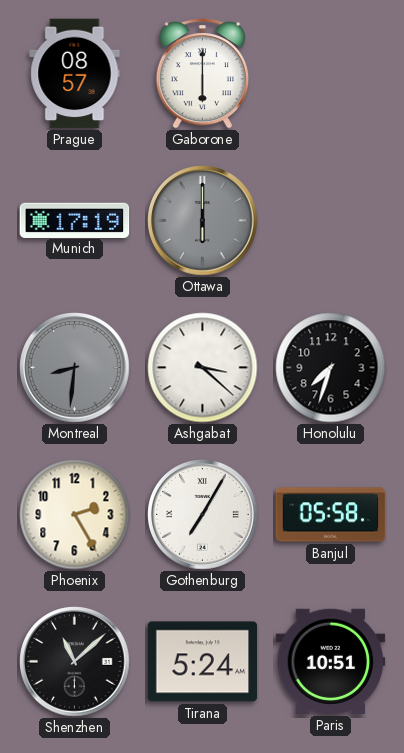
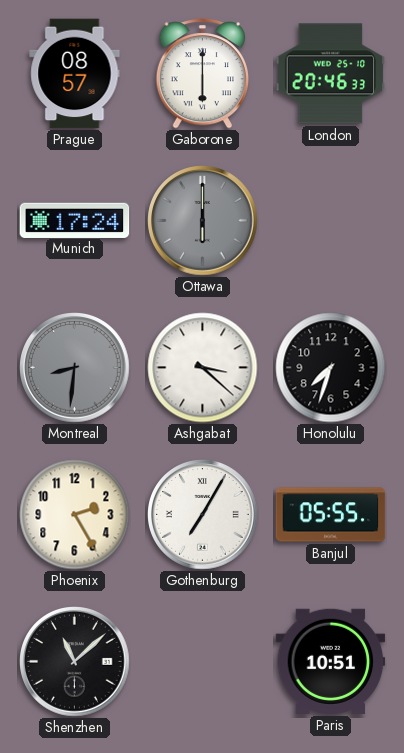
London: none -> 20:46
Munich: 17:19 -> 17:24
Banjul: 05:58 -> 05:55
Tirana: 5:24 -> none
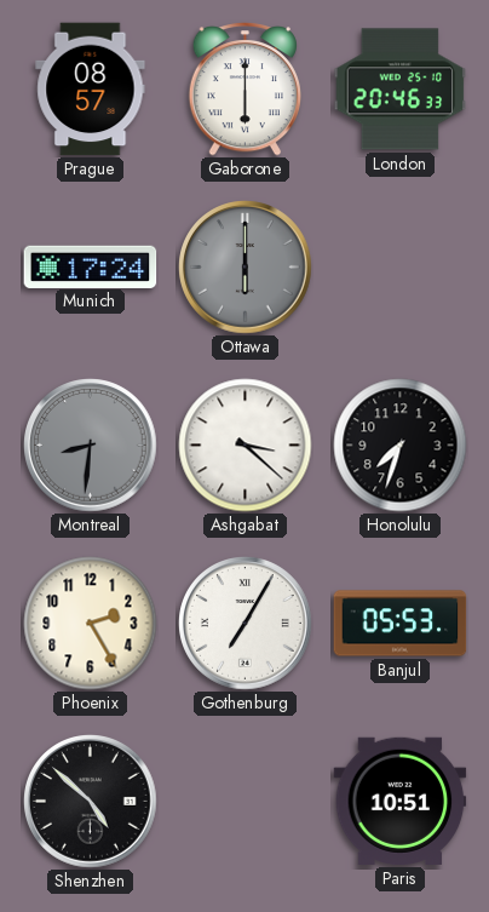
Banjul: 05:55 -> 05:53
Shenzhen: 11:08 -> 4:52
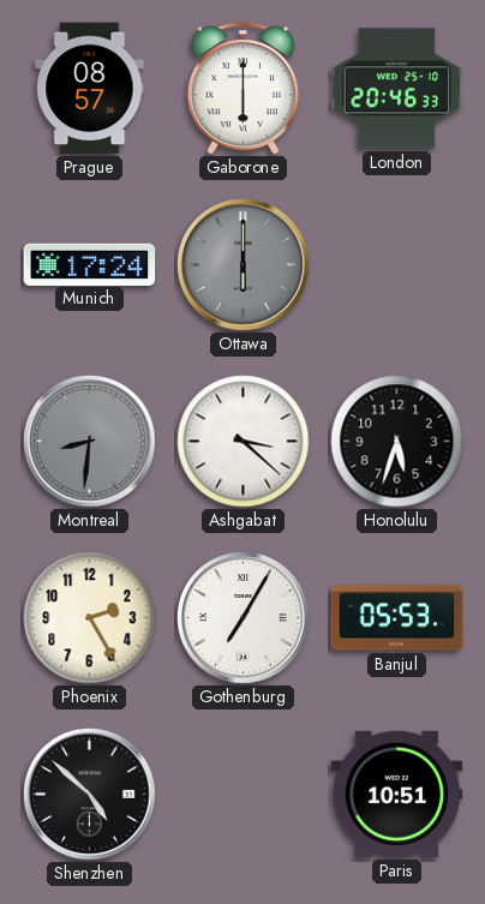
Honolulu: 7:33 -> 5:33
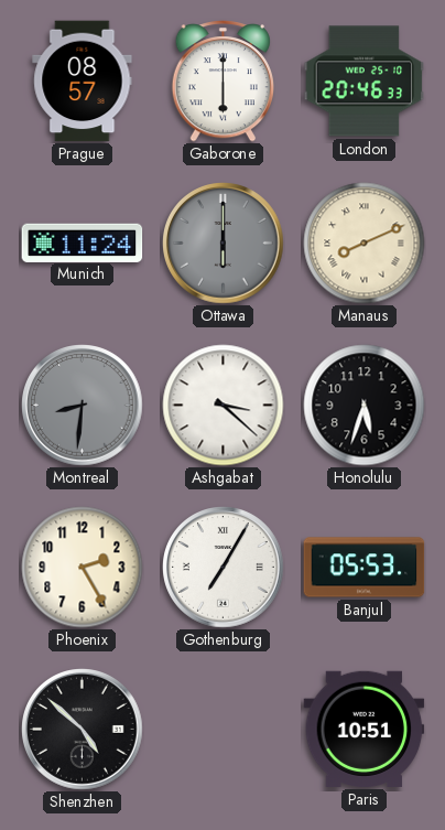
Munich: 17:24 -> 11:24
Manaus: none -> 8:11
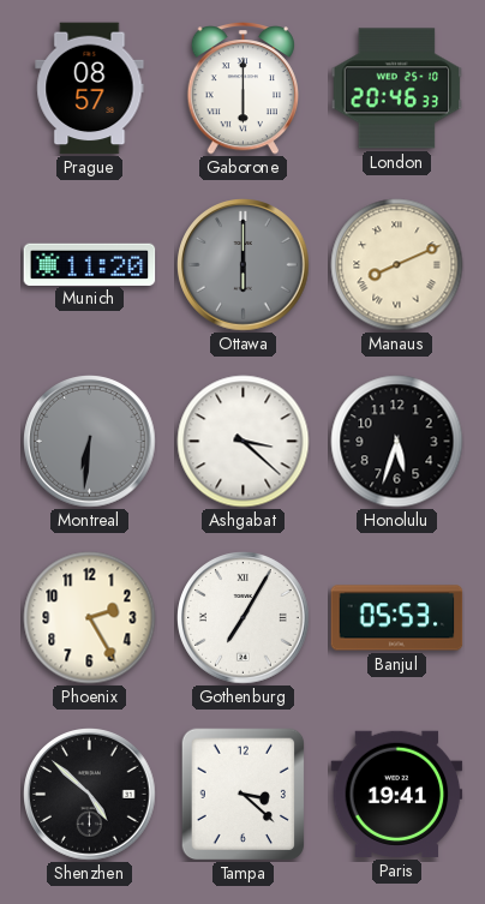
Munich: 11:24 -> 11:20
Montreal: 8:31 -> 6:31
Tampa: none -> 3:22
Paris: 10:51 -> 19:41
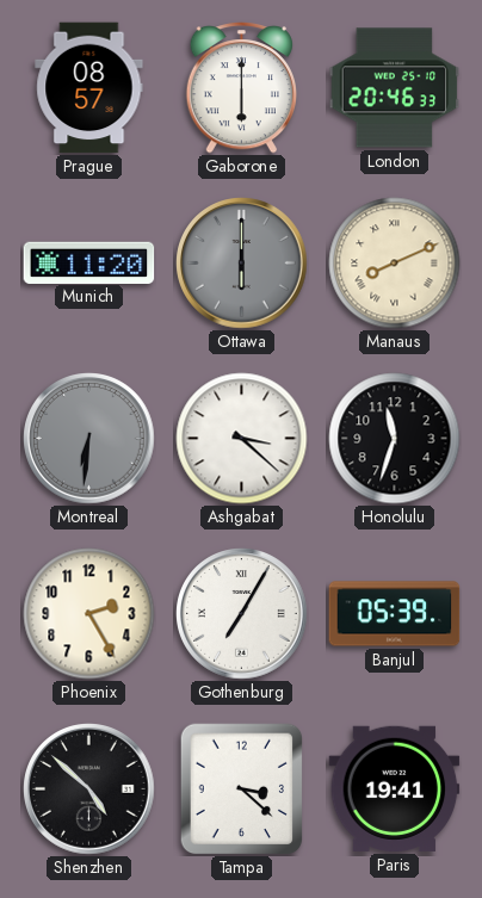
Honolulu: 5:33 -> 11:33
Banjul: 05:53 -> 05:39
